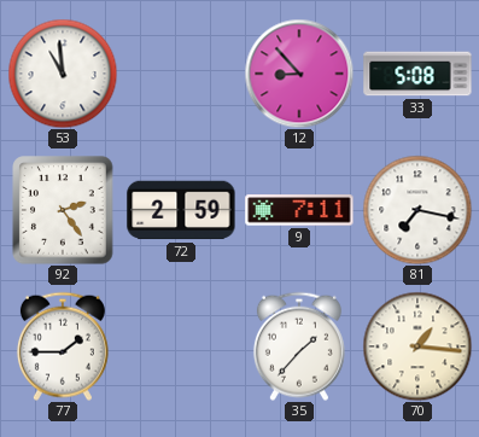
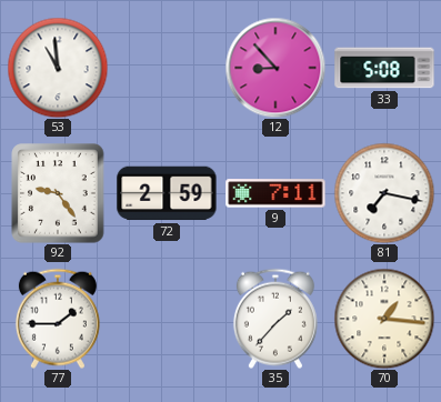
92: 2:24 -> 9:24
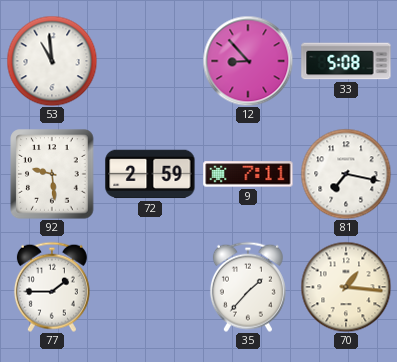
92: 9:24 -> 9:29
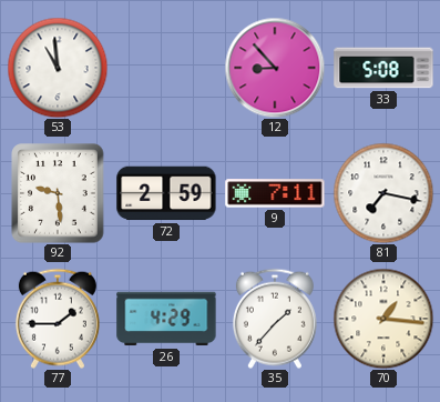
26: none -> 4:29
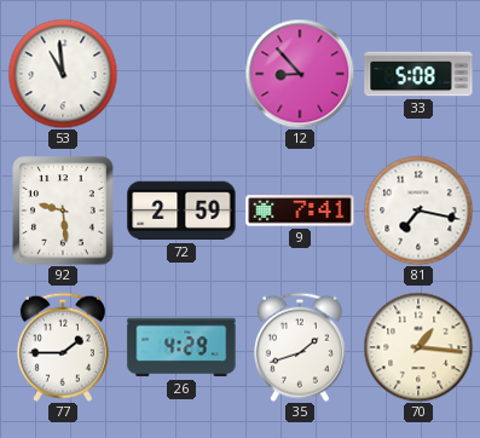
9: 7:11 -> 7:41
35: 1:37 -> 1:42
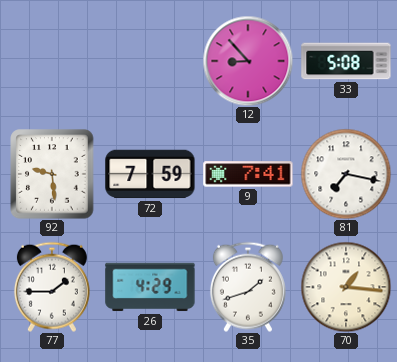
53: 10:59 -> none
72: 2:59 -> 7:59
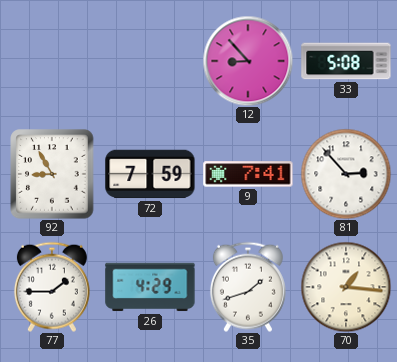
92: 9:29 -> 8:55
81: 7:17 -> 2:53
